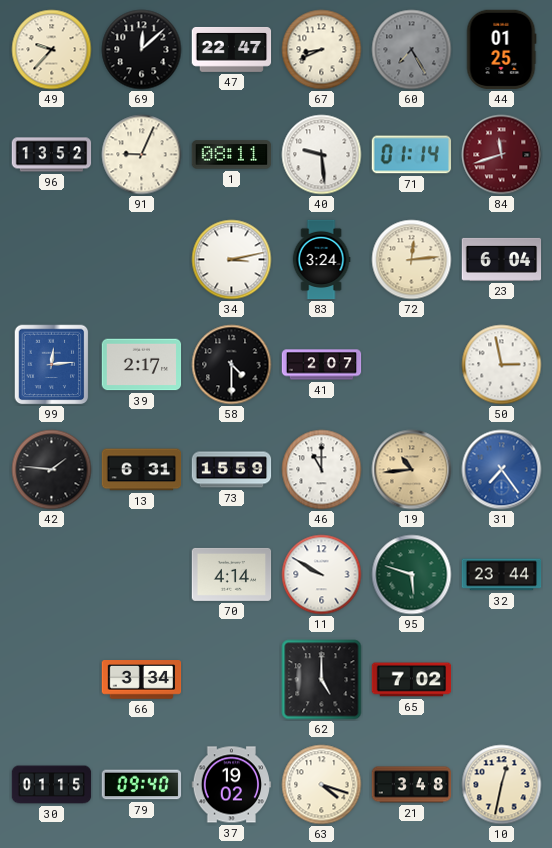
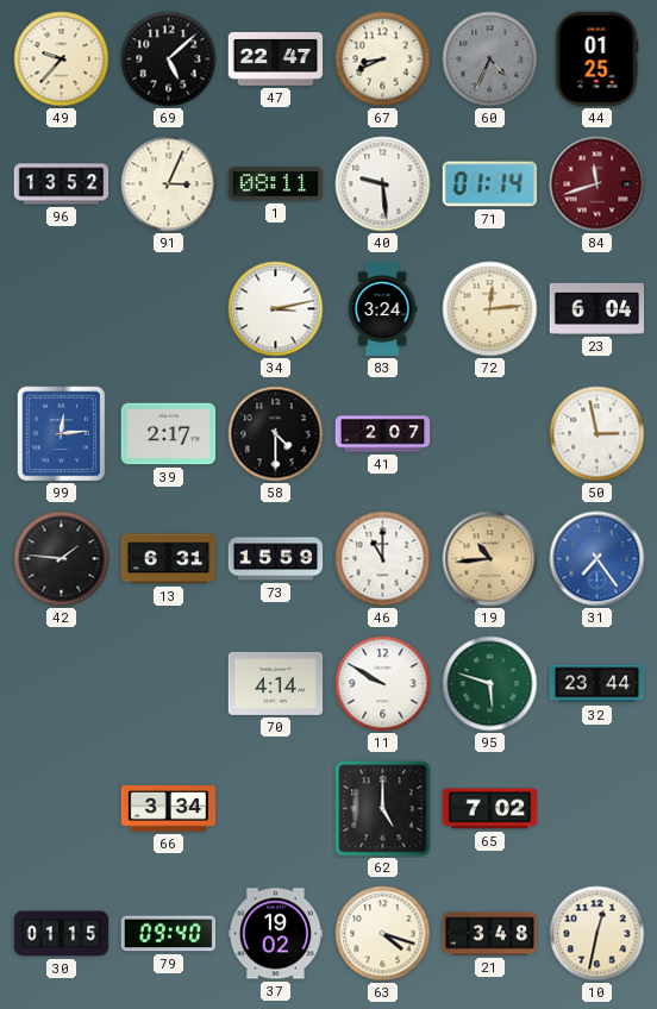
69: 12:08 -> 5:08
60: 7:25 -> 4:34
91: 9:04 -> 3:04
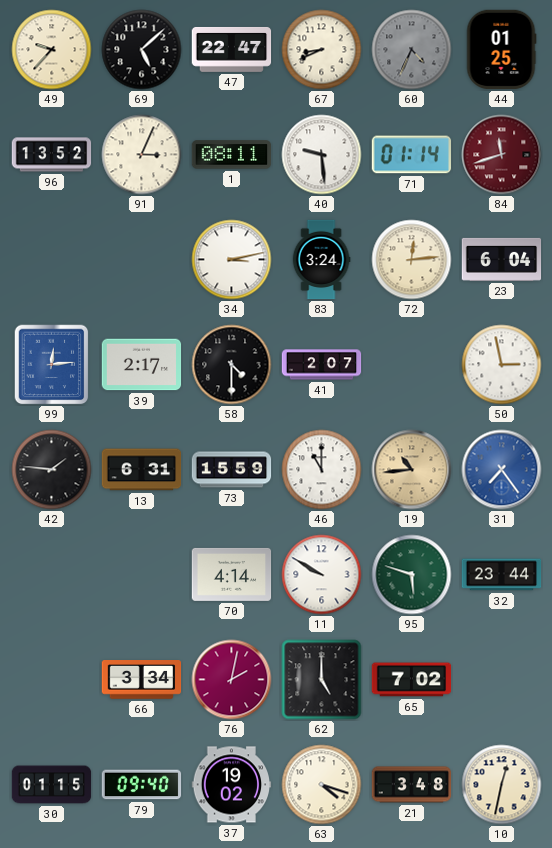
76: none -> 2:02
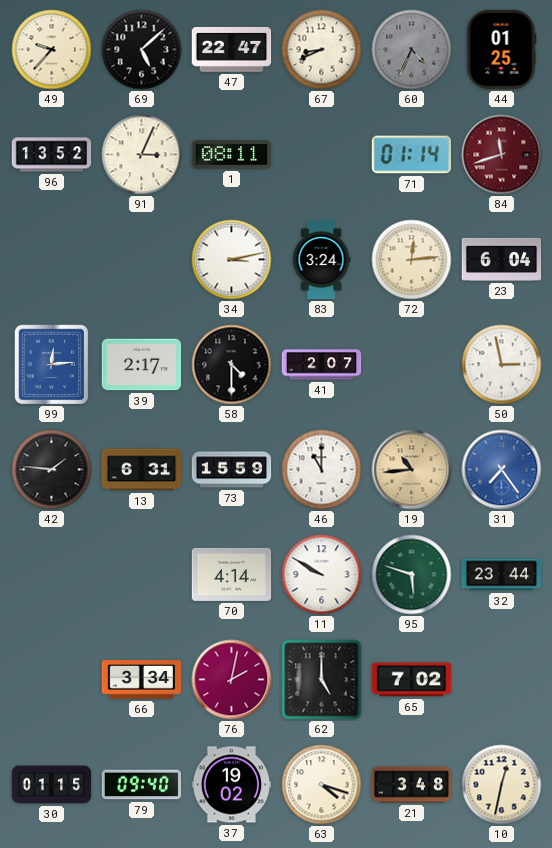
40: 9:29 -> none
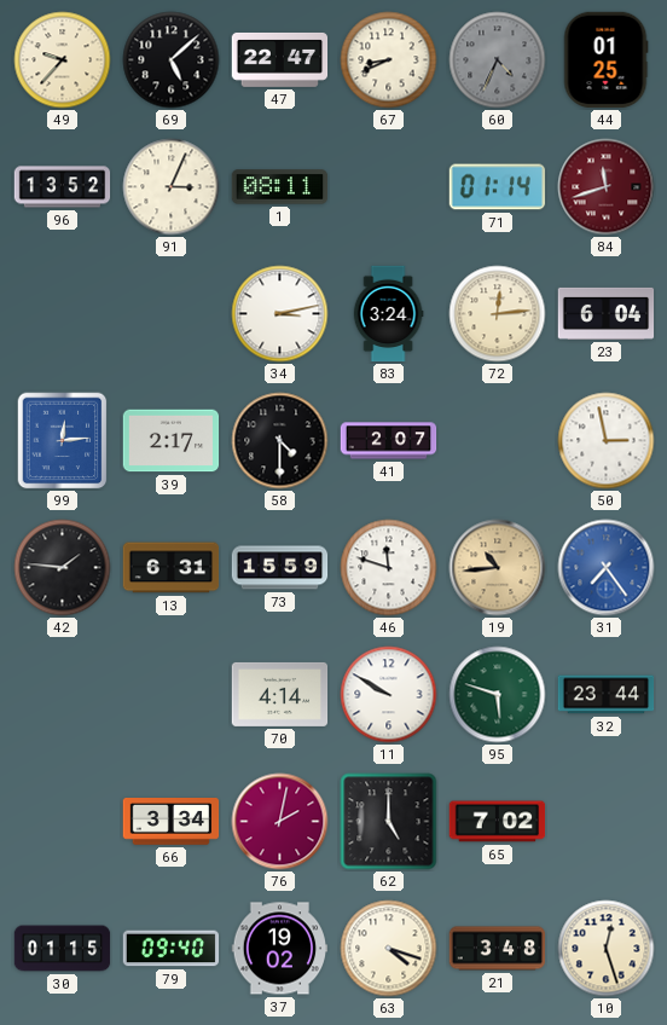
46: 11:00 -> 11:48
10: 12:32 -> 12:27
